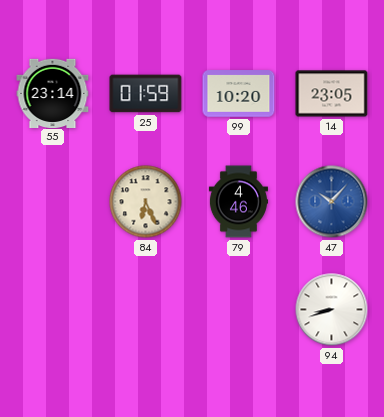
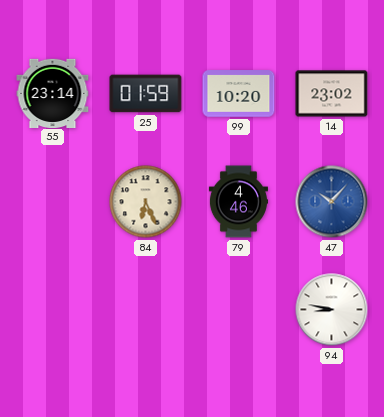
14: 23:05 -> 23:02
94: 8:42 -> 8:47
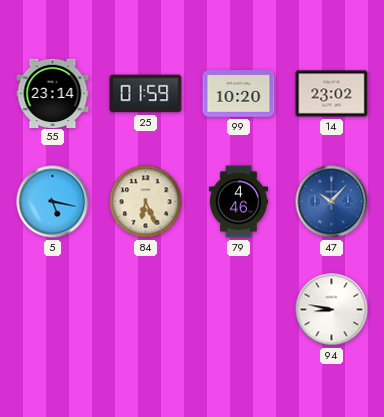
5: none -> 5:17
